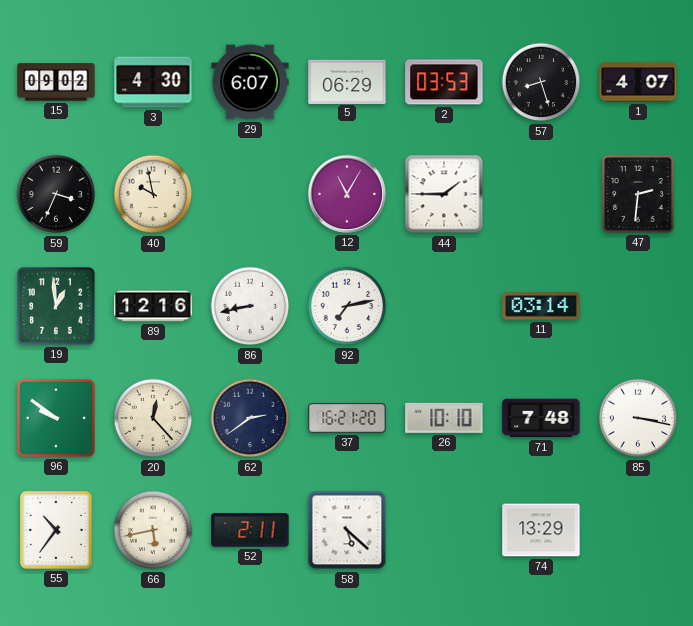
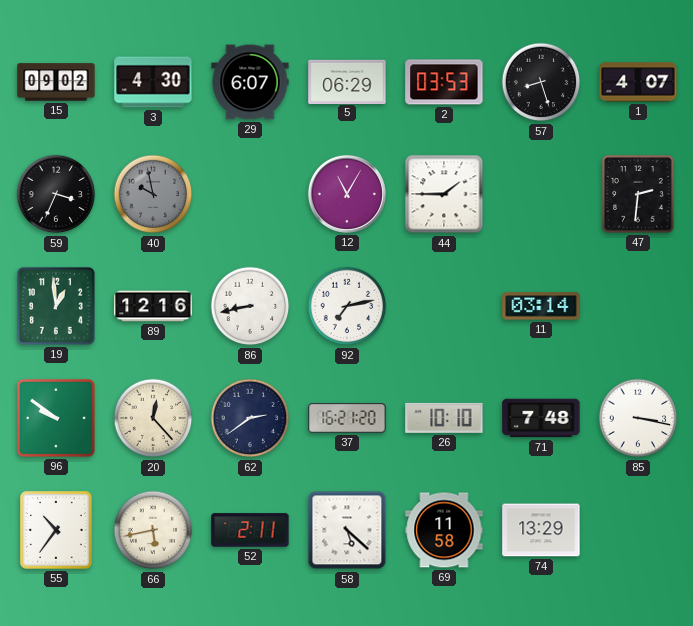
40 dial: cream -> grey
69: none -> 11:58
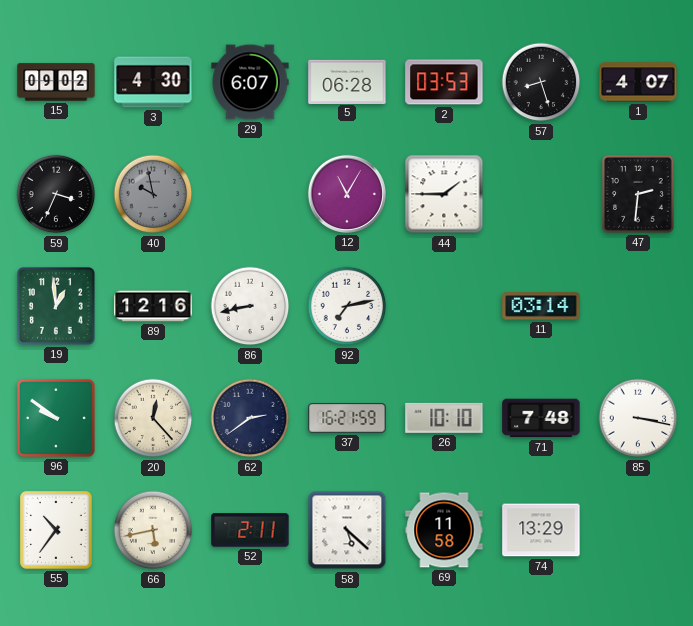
5: 06:29 -> 06:28
37: 16:21:20 -> 16:21:59
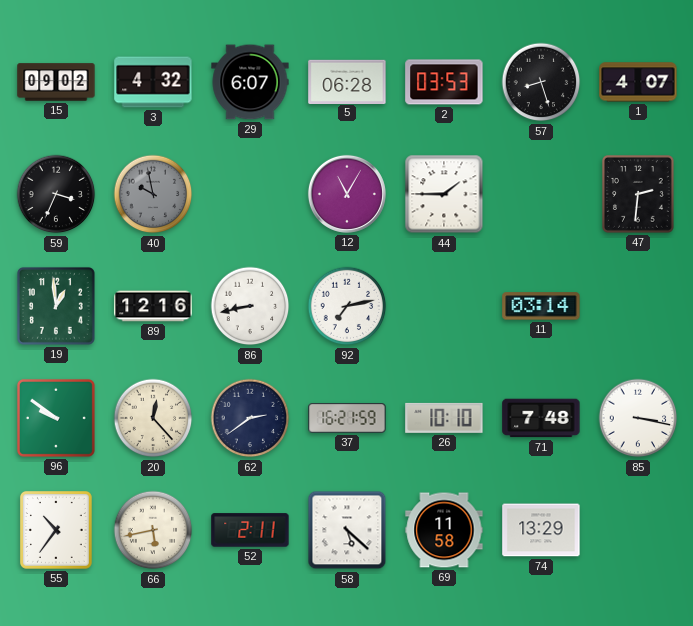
3: 4:30 -> 4:32
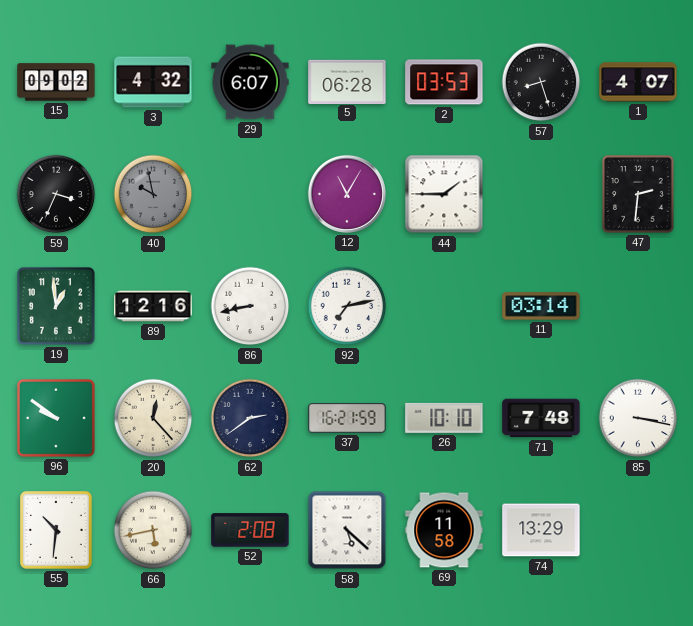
55: 10:36 -> 10:31
52: 2:11 -> 2:08
